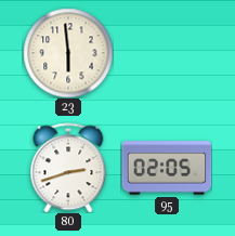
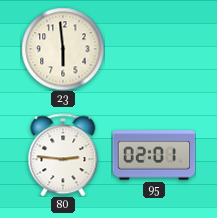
80: 2:42 -> 2:46
95: 02:05 -> 02:01
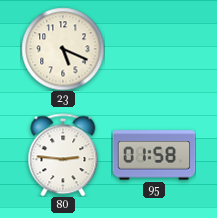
23: 5:59 -> 5:19
95: 02:01 -> 01:58
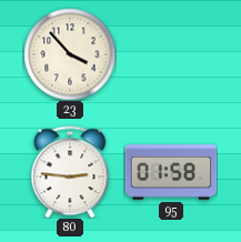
23: 5:19 -> 3:53
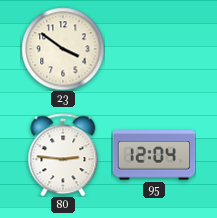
23: 3:53 -> 3:51
95: 01:58 -> 12:04
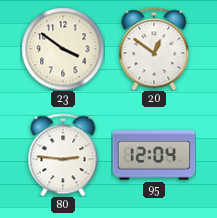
20: none -> 12:51
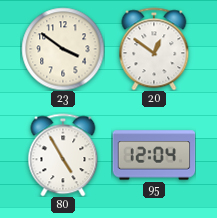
80: 2:46 -> 4:55
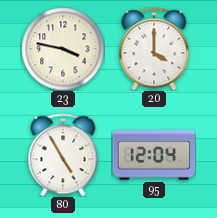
23: 3:51 -> 3:47
20: 12:51 -> 4:00
